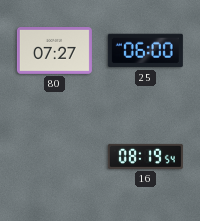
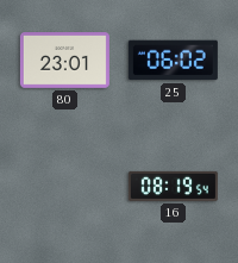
80: 07:27 -> 23:01
25: 06:00 -> 06:02
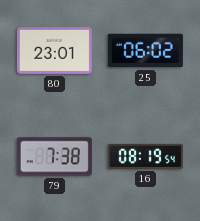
79: none -> 7:38
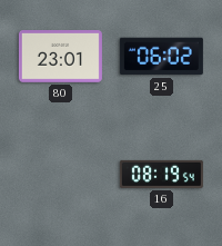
79: 7:38 -> none
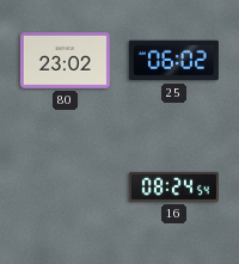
80: 23:01 -> 23:02
16: 08:19 -> 08:24
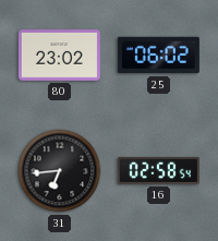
31: none -> 6:44
16: 08:24 -> 02:58
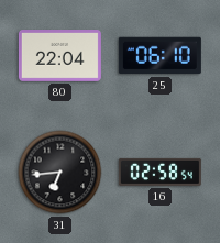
80: 23:02 -> 22:04
25: 06:02 -> 06:10
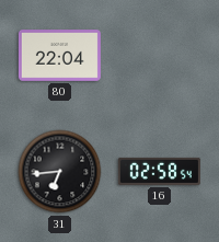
25: 06:10 -> none
